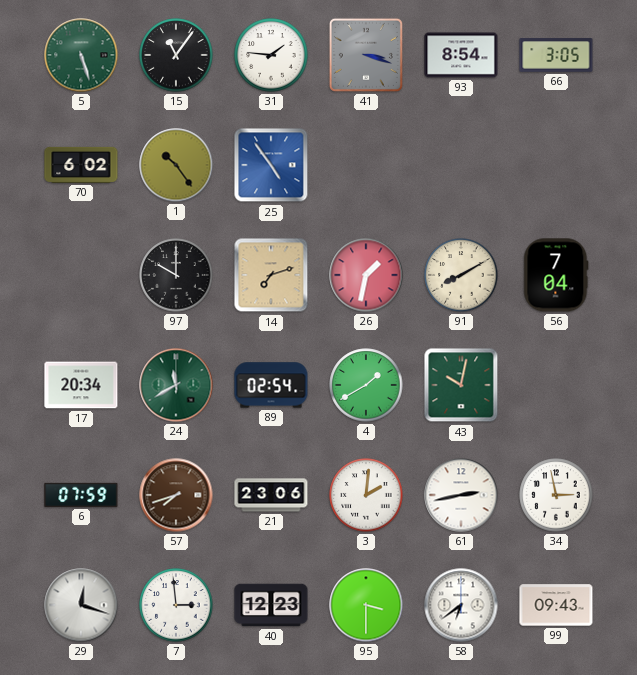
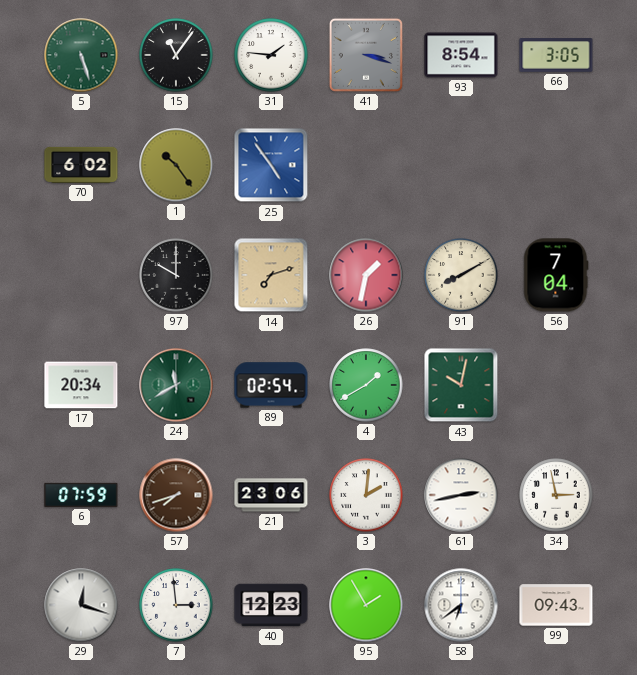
95: 3:30 -> 1:55
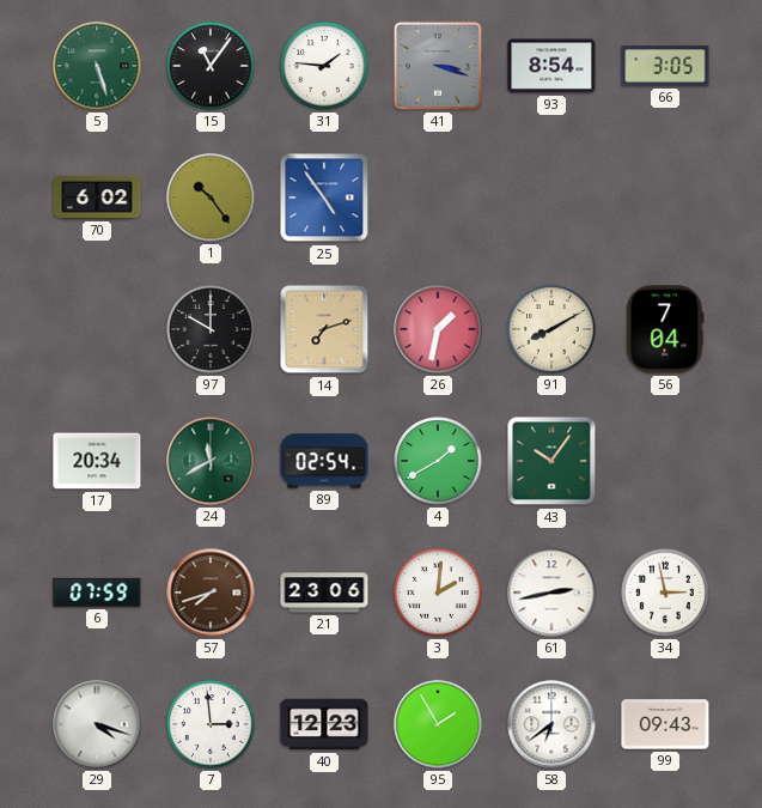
43: 10:02 -> 10:06
29: 12:18 -> 4:18
